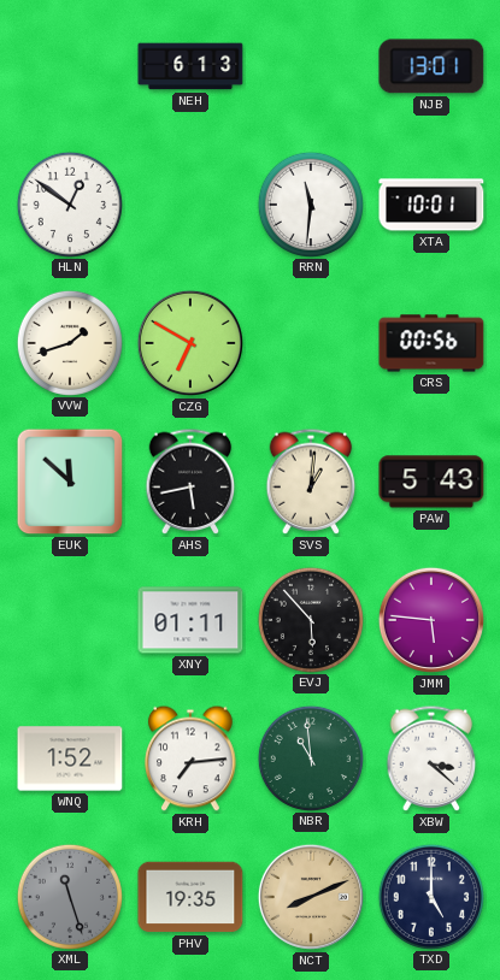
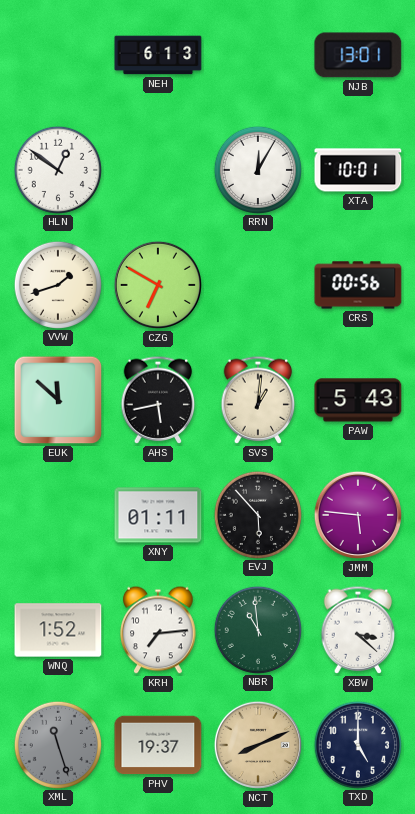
RRN: 11:31 -> 12:05
PHV: 19:35 -> 19:37
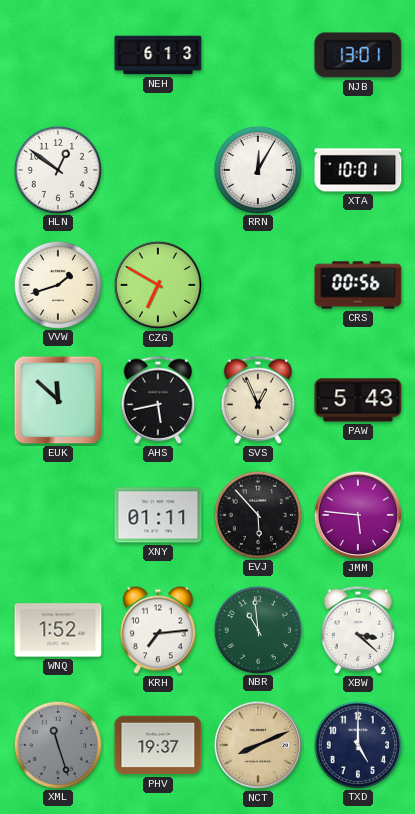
SVS: 1:01 -> 12:56
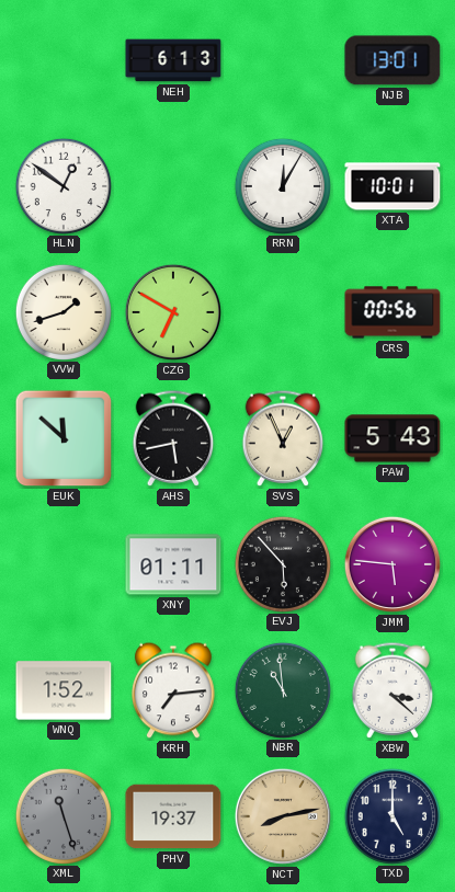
NCT: 8:11 -> 8:13
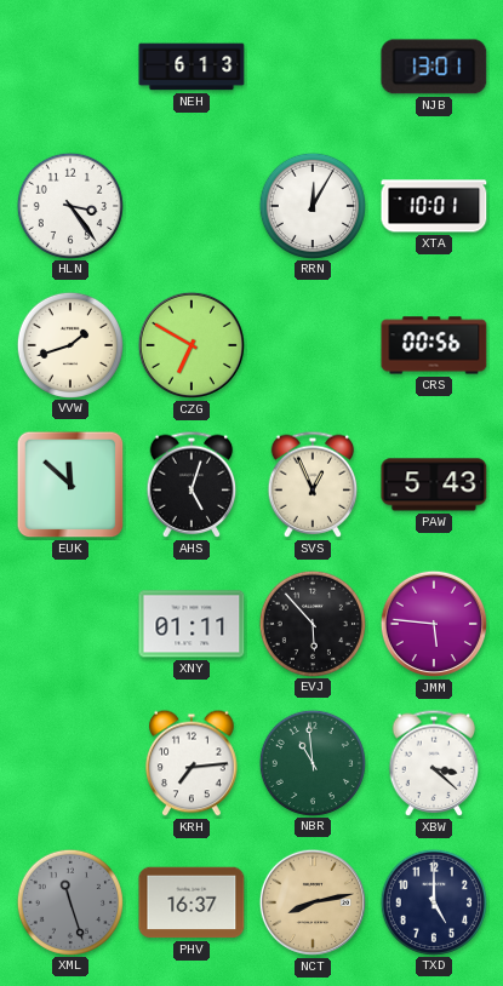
HLN: 12:51 -> 3:24
AHS: 5:43 -> 5:03
WNQ: 1:52 -> none
PHV: 19:37 -> 16:37
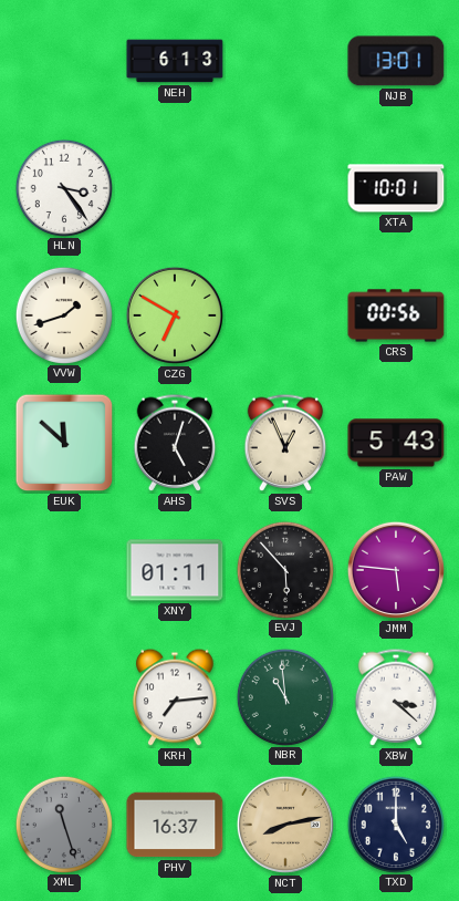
RRN: 12:05 -> none
